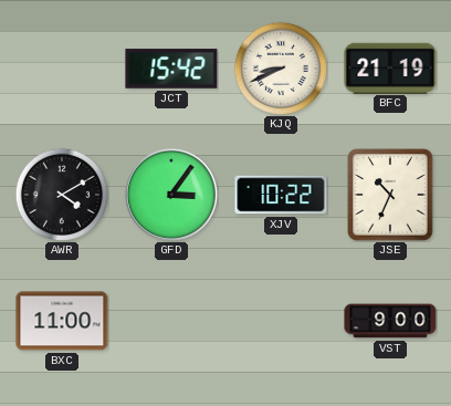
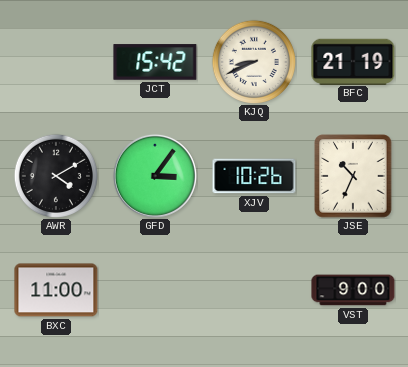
XJV: 10:22 -> 10:26
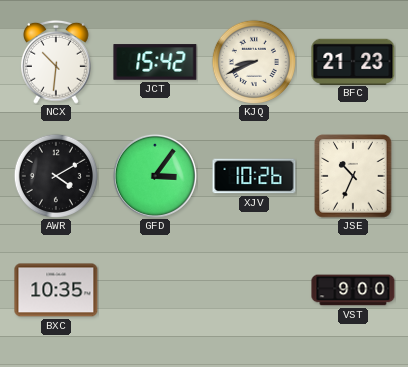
NCX: none -> 10:31
BFC: 21:19 -> 21:23
BXC: 11:00 -> 10:35
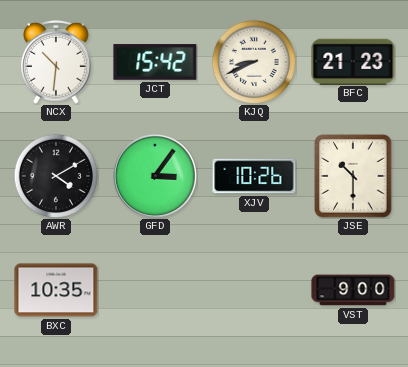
JSE: 10:34 -> 10:30
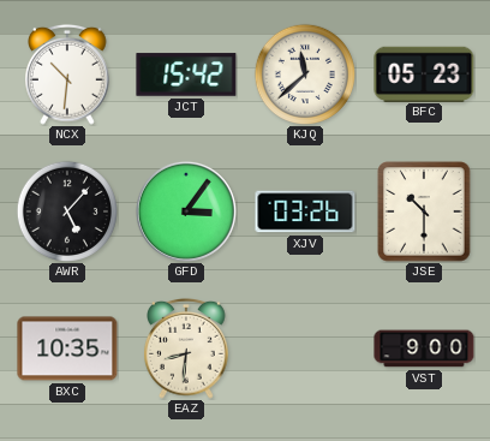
KJQ: 8:41 -> 11:38
BFC: 21:23 -> 05:23
AWR: 4:10 -> 5:07
XJV: 10:26 -> 03:26
EAZ: none -> 8:31
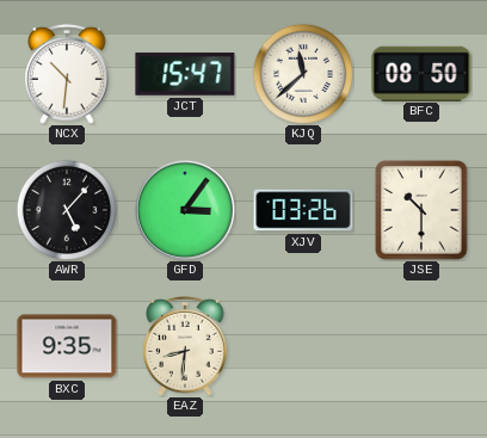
JCT: 15:42 -> 15:47
BFC: 05:23 -> 08:50
BXC: 10:35 -> 9:35
VST: 9:00 -> none
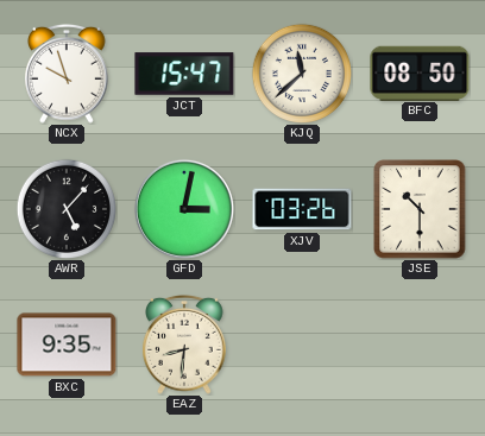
NCX: 10:31 -> 9:57
GFD: 3:06 -> 3:02
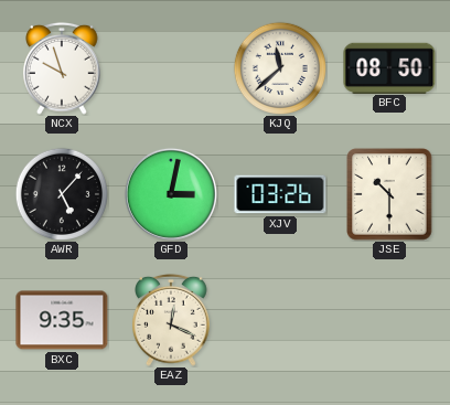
JCT: 15:47 -> none
EAZ: 8:31 -> 12:19
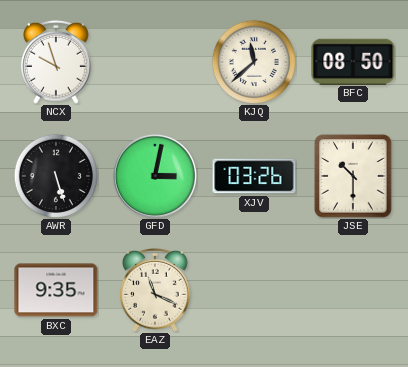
AWR: 5:07 -> 5:27
EAZ: 12:19 -> 11:19
